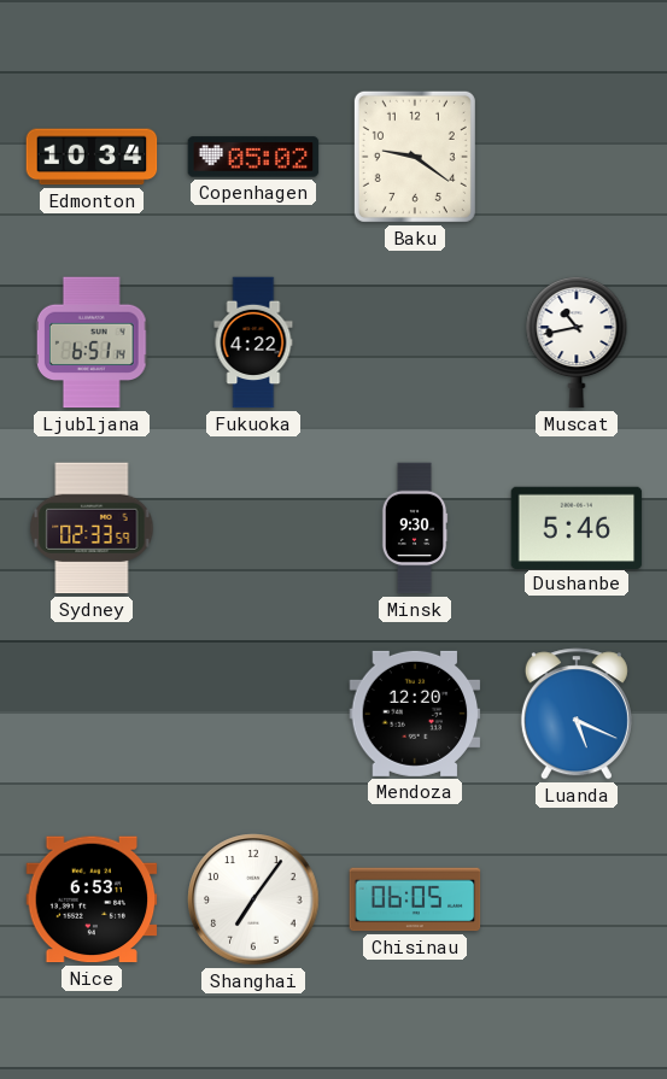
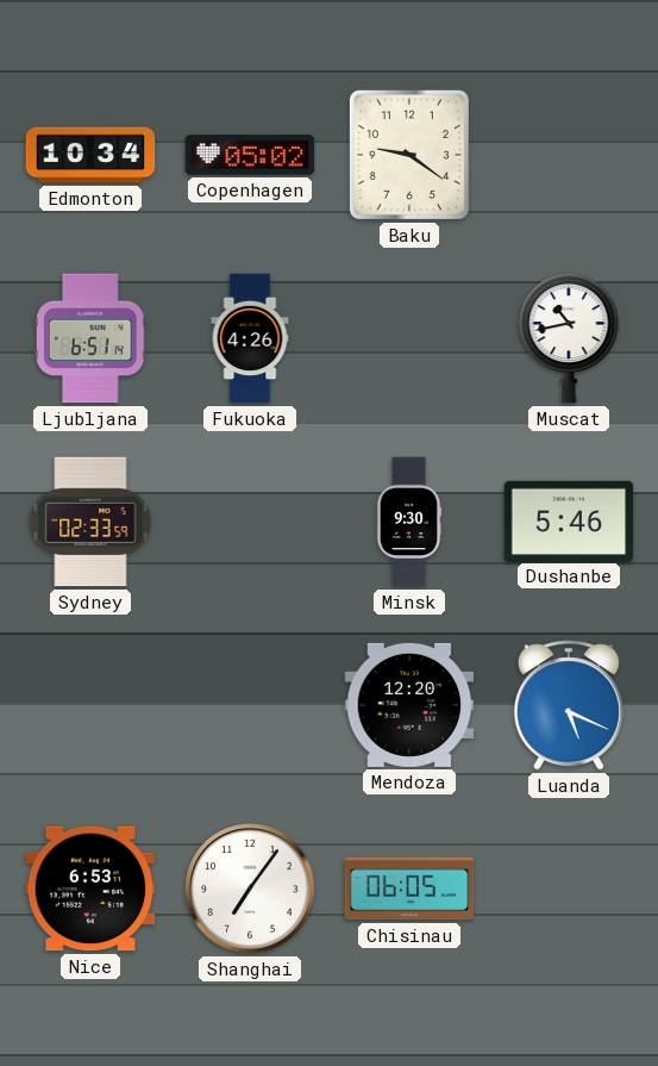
Fukuoka: 4:22 -> 4:26
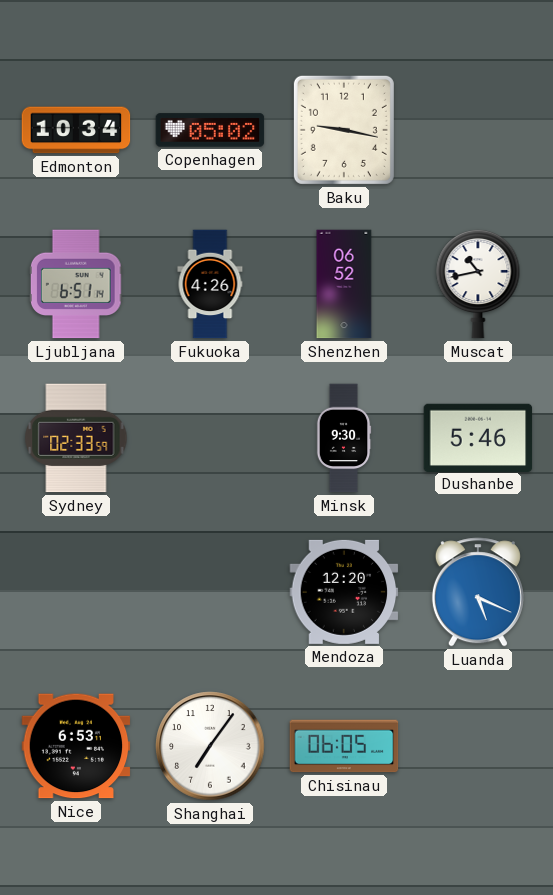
Baku: 9:21 -> 9:17
Shenzhen: none -> 06:52
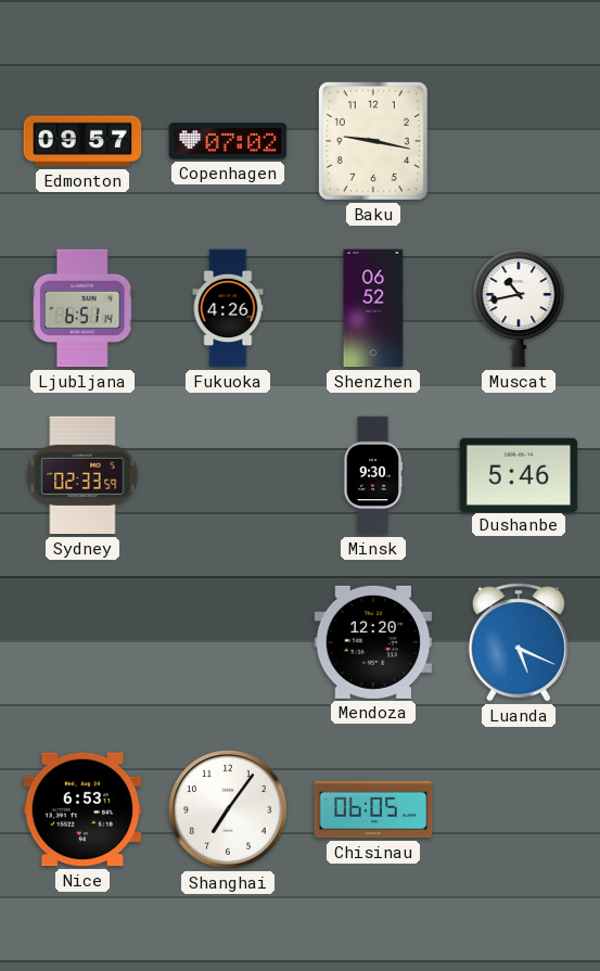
Edmonton: 10:34 -> 09:57
Copenhagen: 05:02 -> 07:02
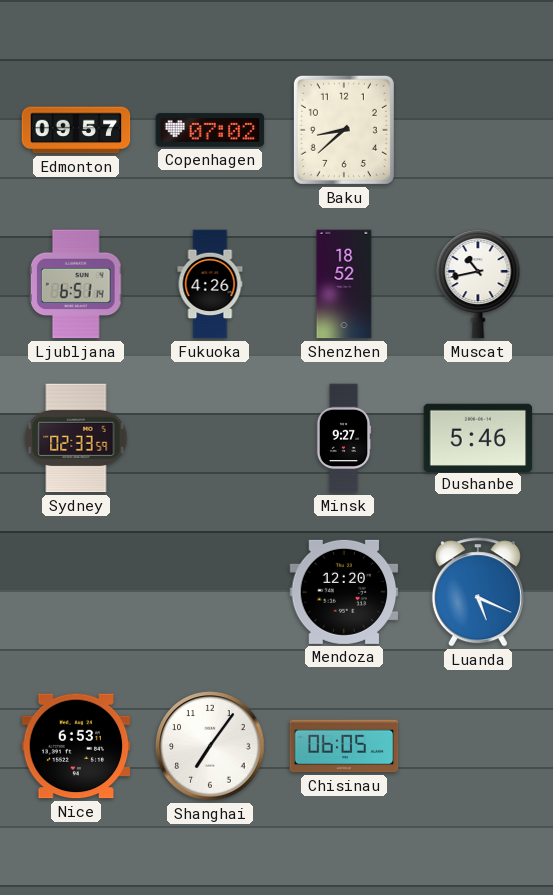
Baku: 9:17 -> 8:38
Shenzhen: 06:52 -> 18:52
Minsk: 9:30 -> 9:27
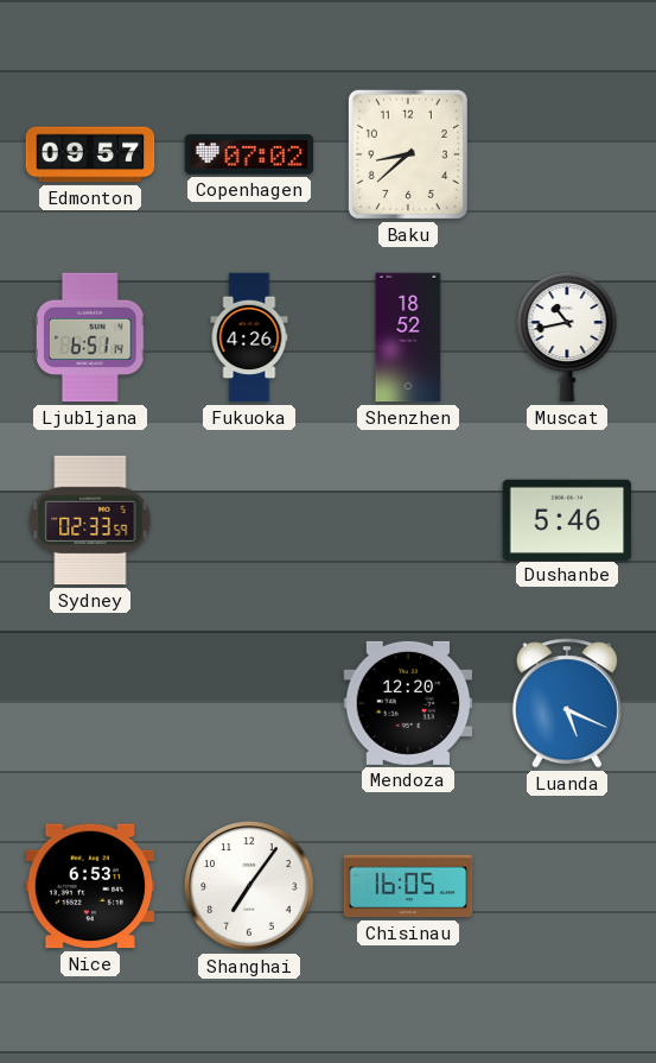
Minsk: 9:27 -> none
Chisinau: 06:05 -> 16:05
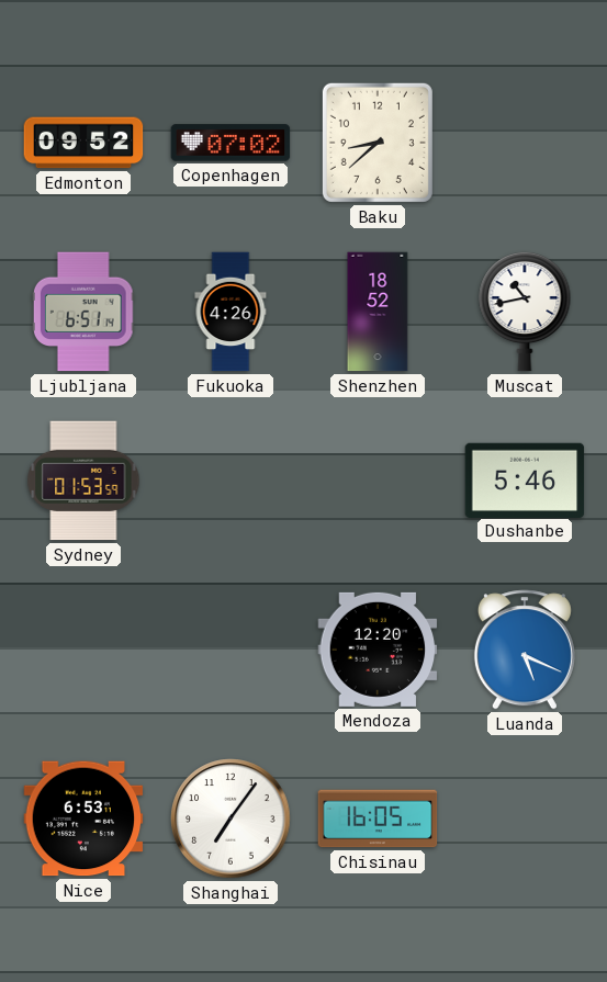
Edmonton: 09:57 -> 09:52
Sydney: 02:33 -> 01:53
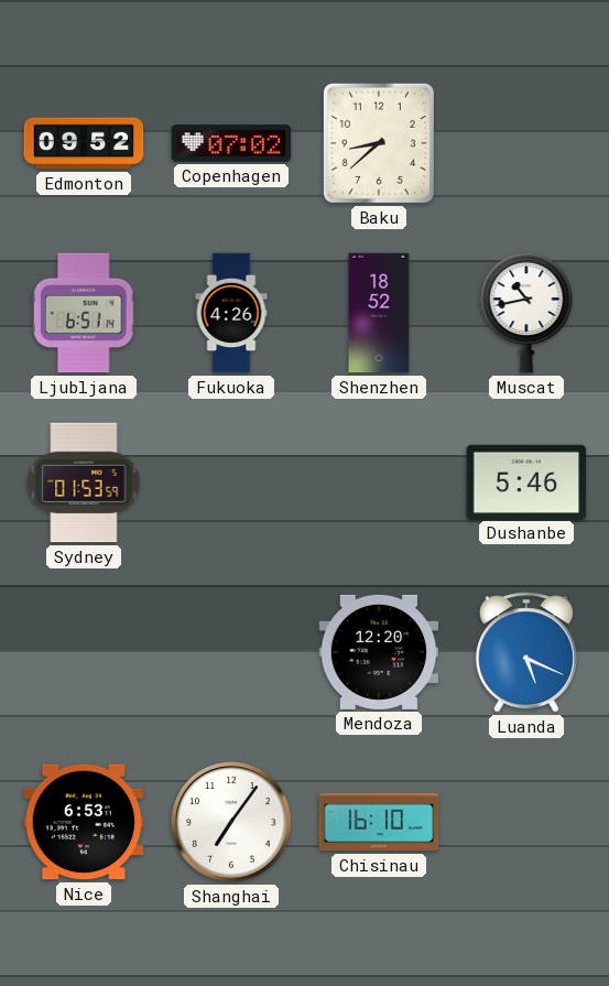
Chisinau: 16:05 -> 16:10
